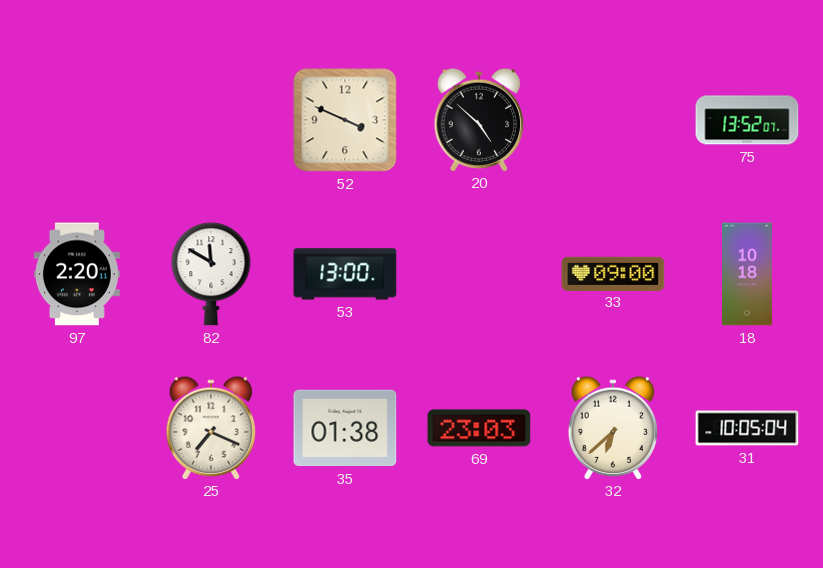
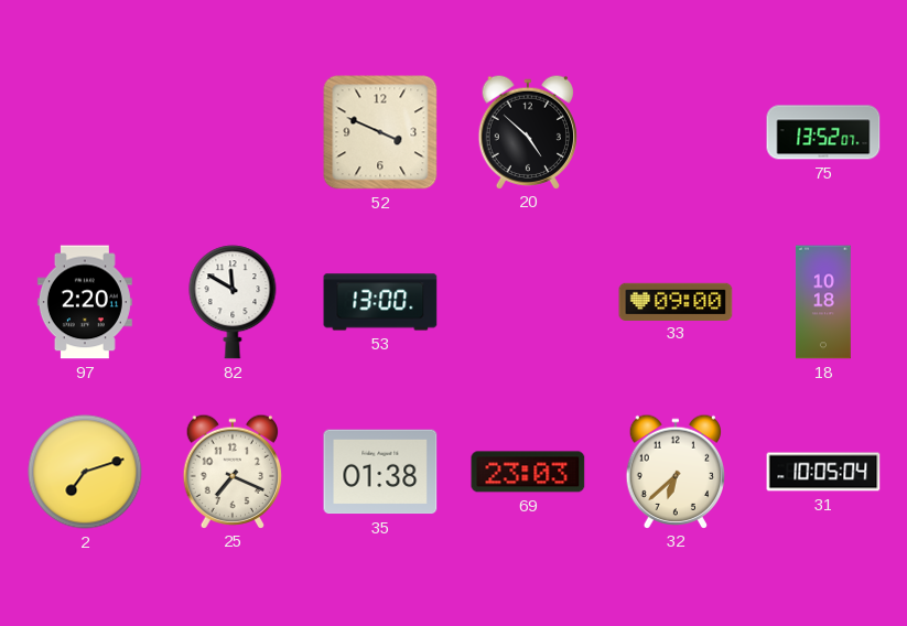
2: none -> 7:12
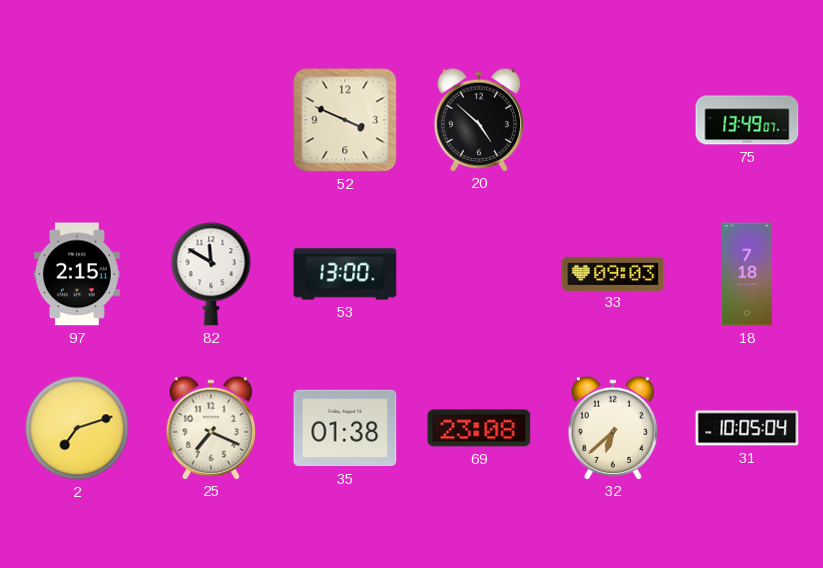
75: 13:52 -> 13:49
97: 2:20 -> 2:15
33: 09:00 -> 09:03
18: 10:18 -> 7:18
69: 23:03 -> 23:08
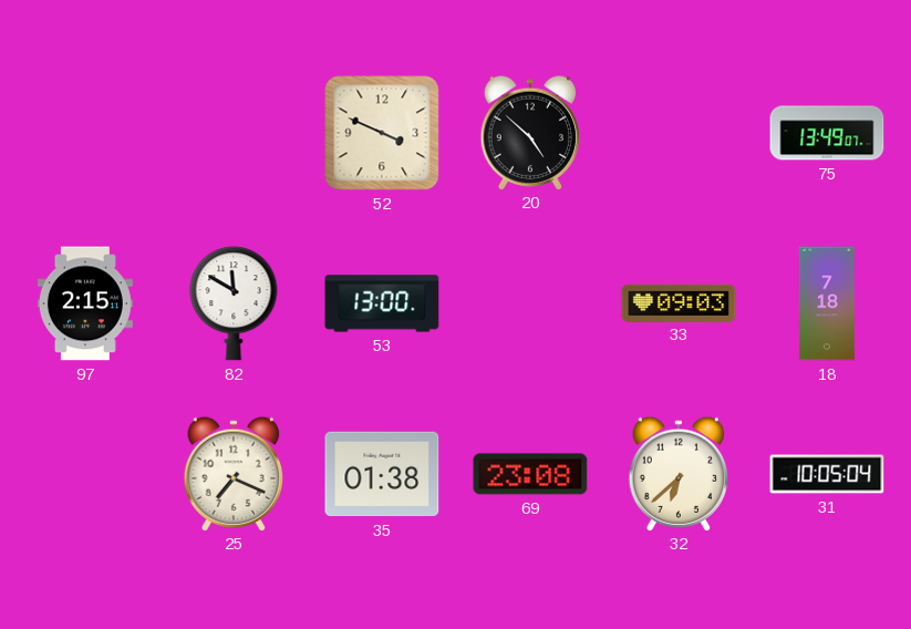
2: 7:12 -> none
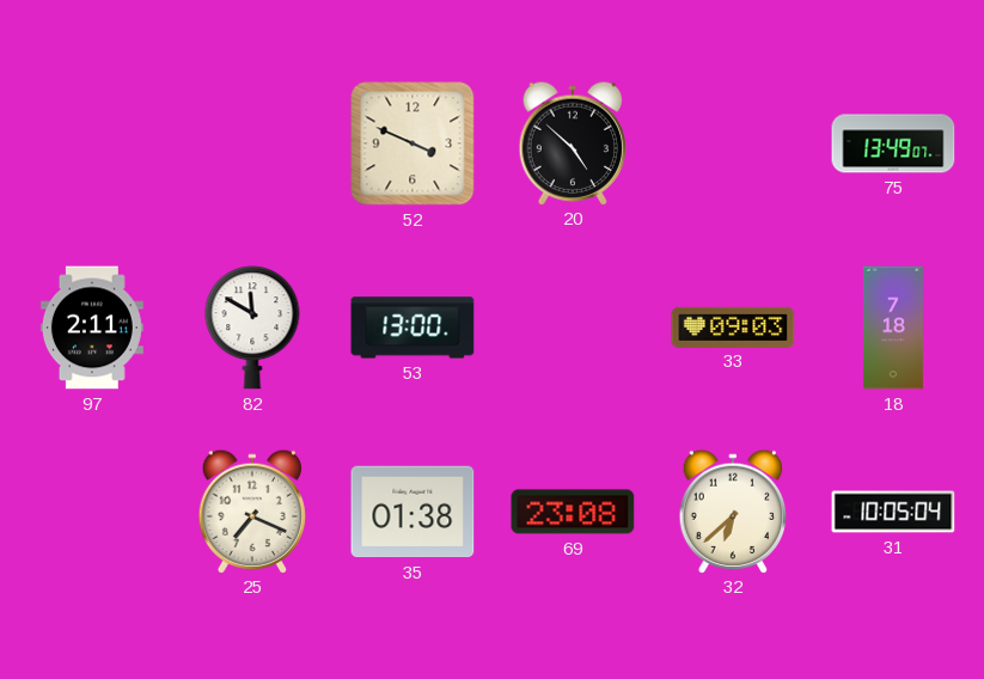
97: 2:15 -> 2:11
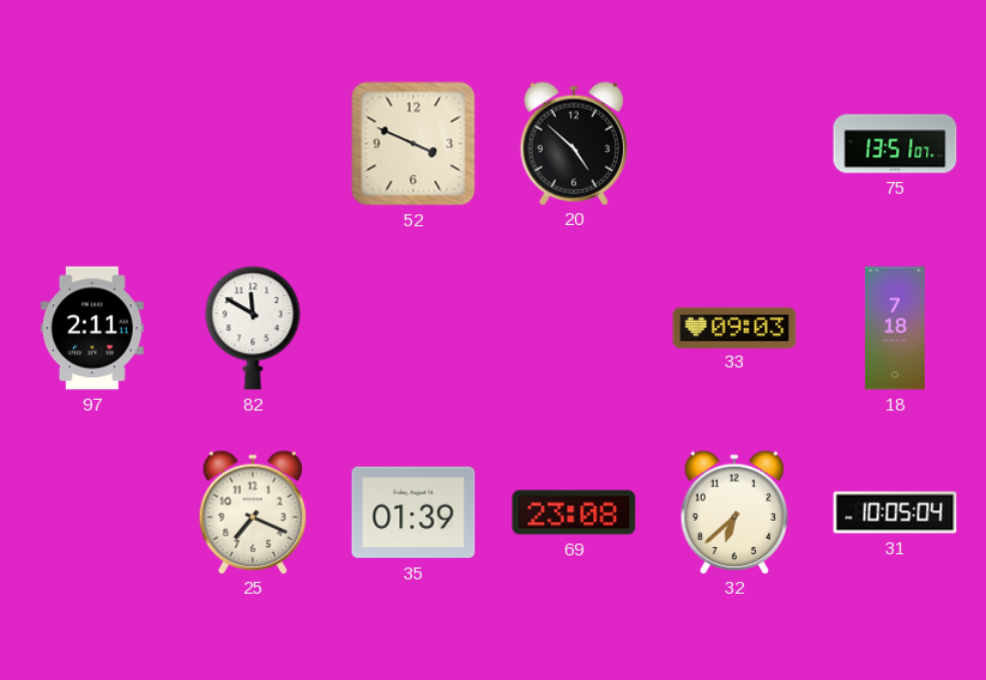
75: 13:49 -> 13:51
53: 13:00 -> none
35: 01:38 -> 01:39
